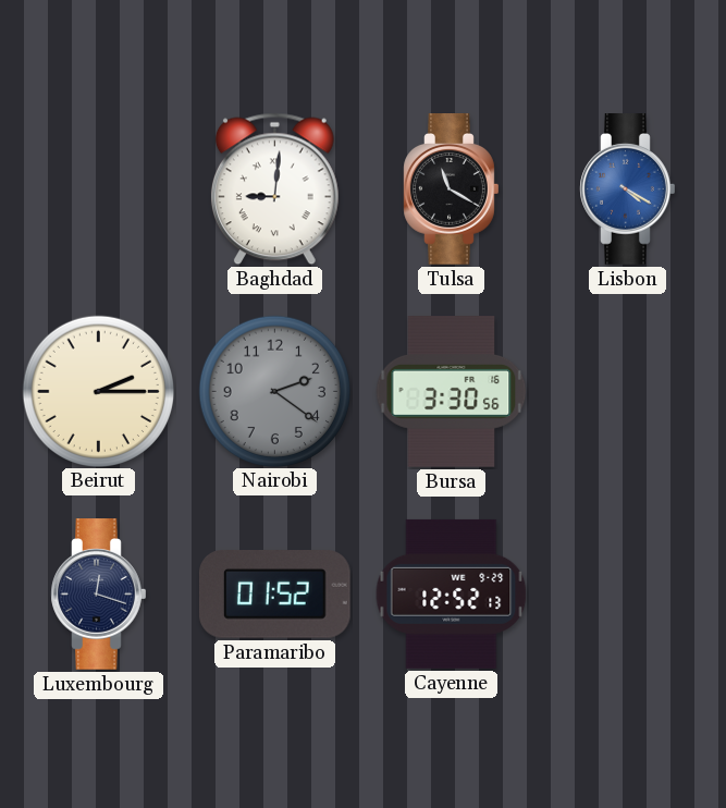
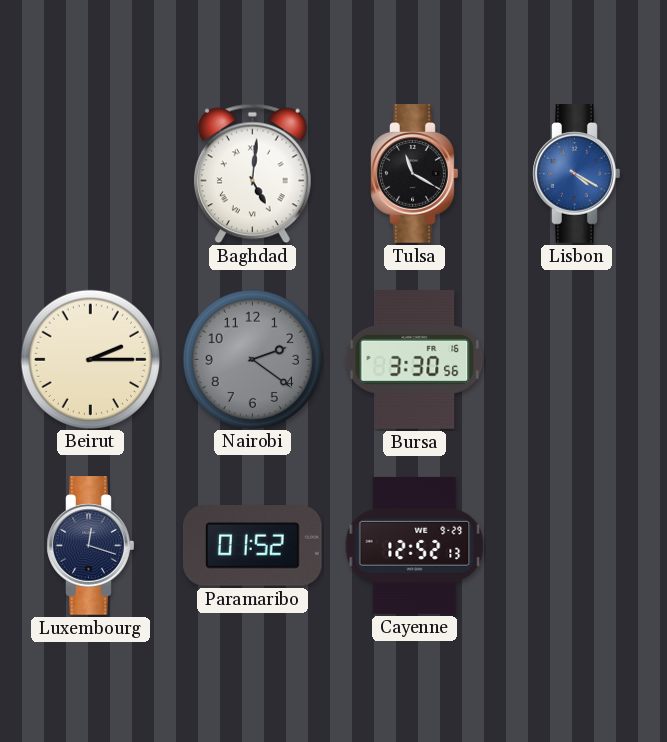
Baghdad: 9:01 -> 5:01
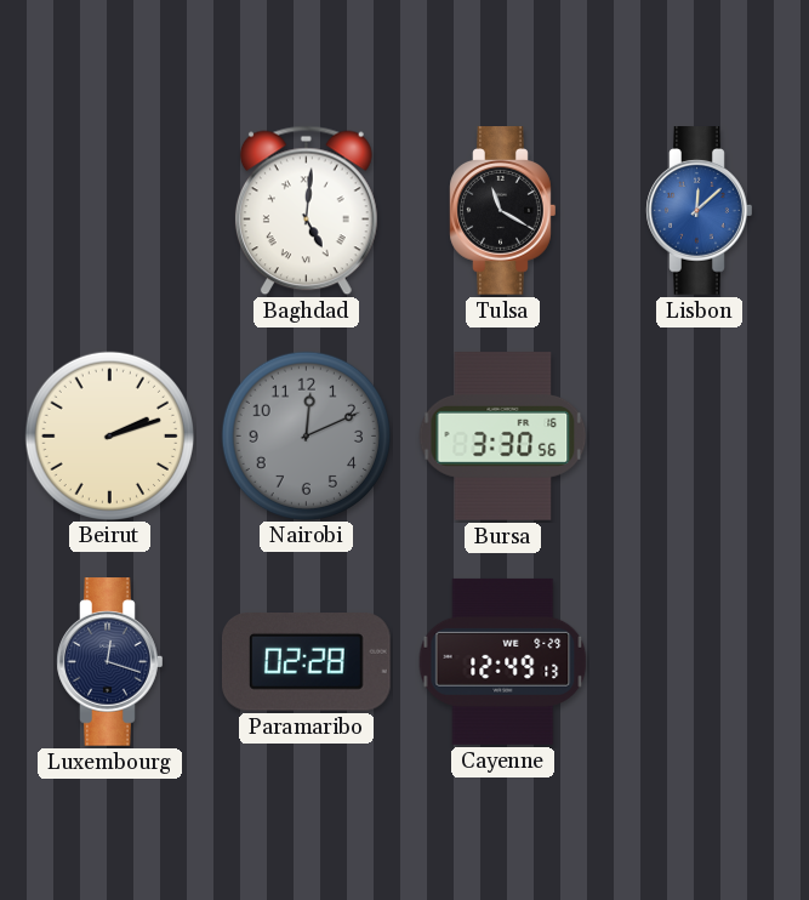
Lisbon: 4:20 -> 12:08
Beirut: 2:15 -> 2:12
Nairobi: 2:21 -> 12:11
Paramaribo: 01:52 -> 02:28
Cayenne: 12:52 -> 12:49
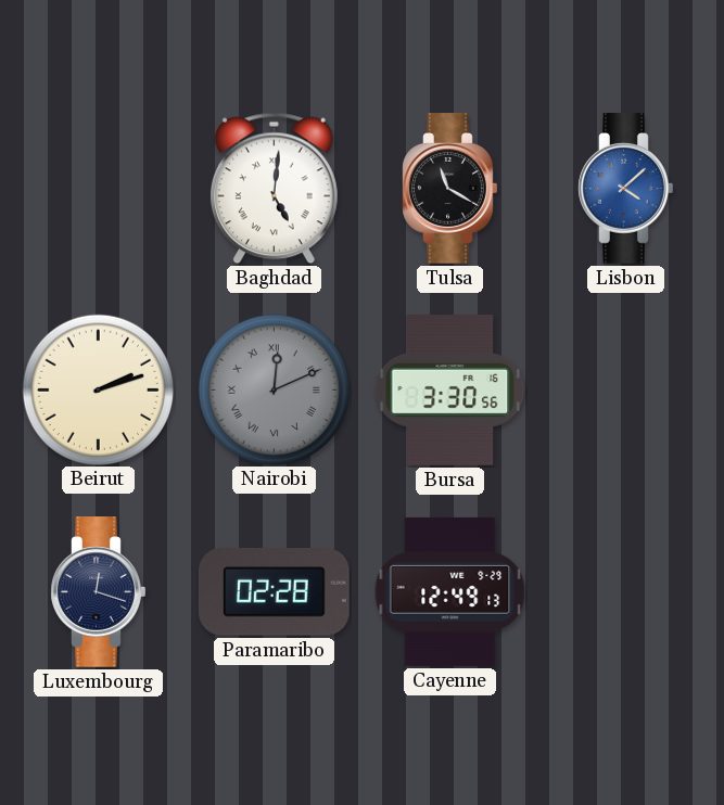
Lisbon: 12:08 -> 4:08
Nairobi numerals: Arabic -> Roman
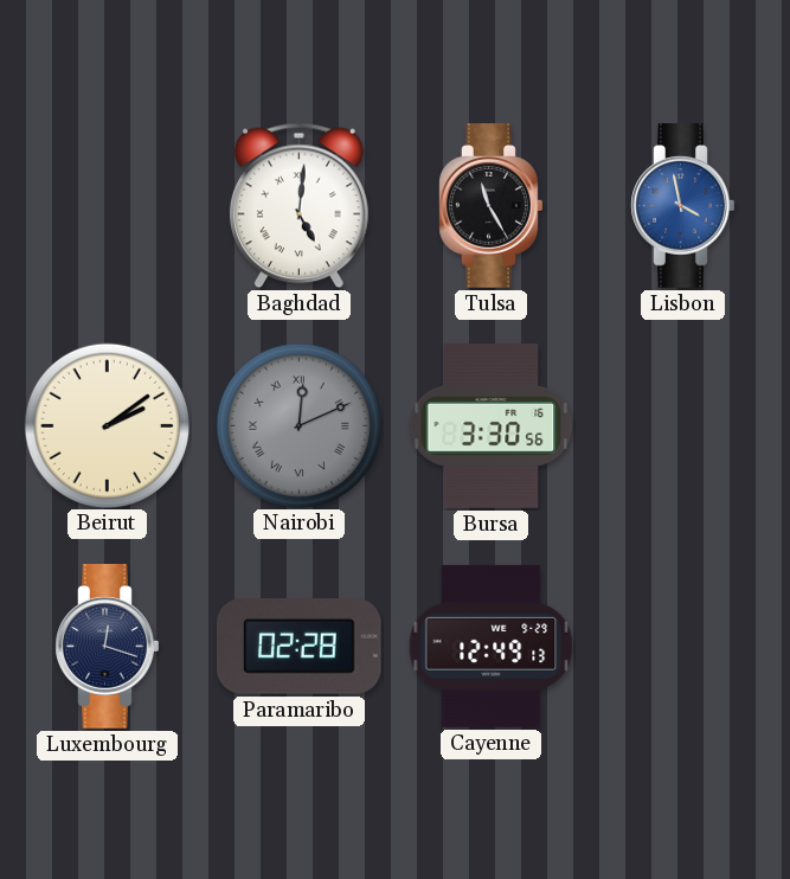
Tulsa: 11:20 -> 11:25
Lisbon: 4:08 -> 3:58
Beirut: 2:12 -> 2:09
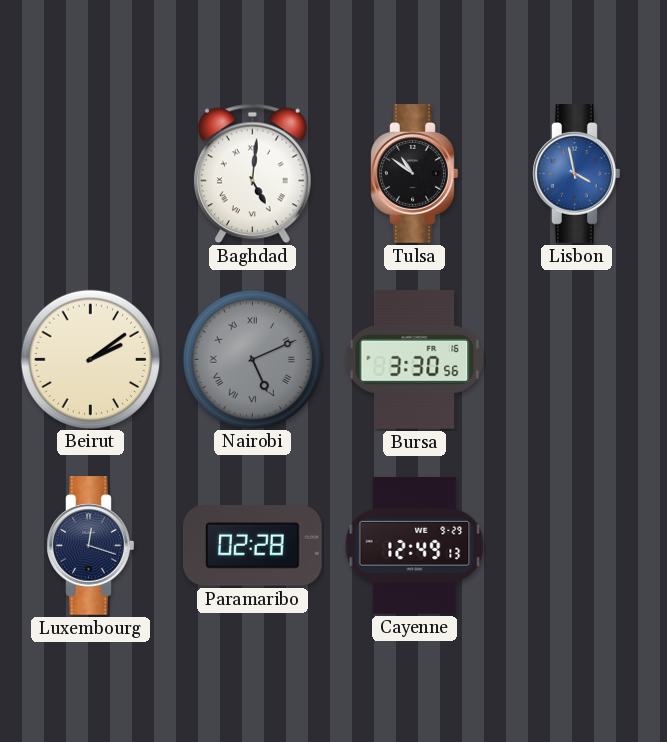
Tulsa: 11:25 -> 10:51
Nairobi: 12:11 -> 5:11
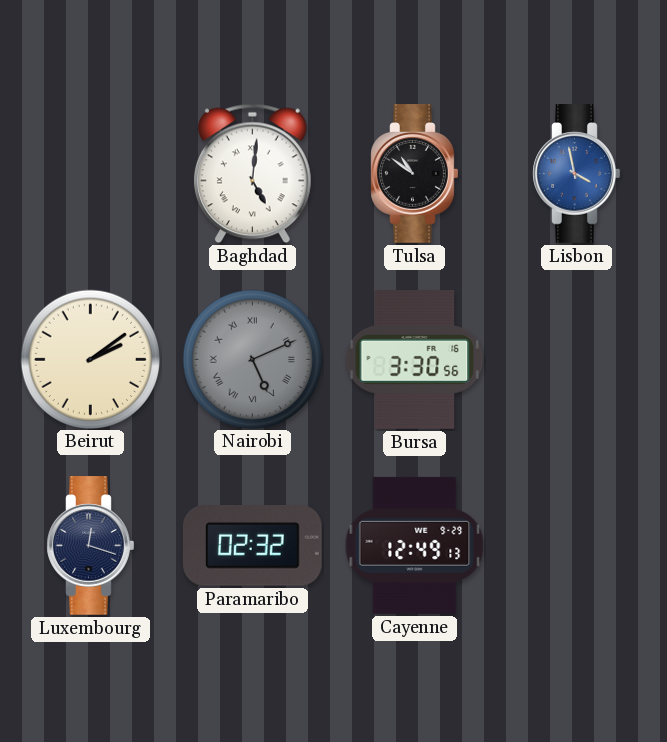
Paramaribo: 02:28 -> 02:32
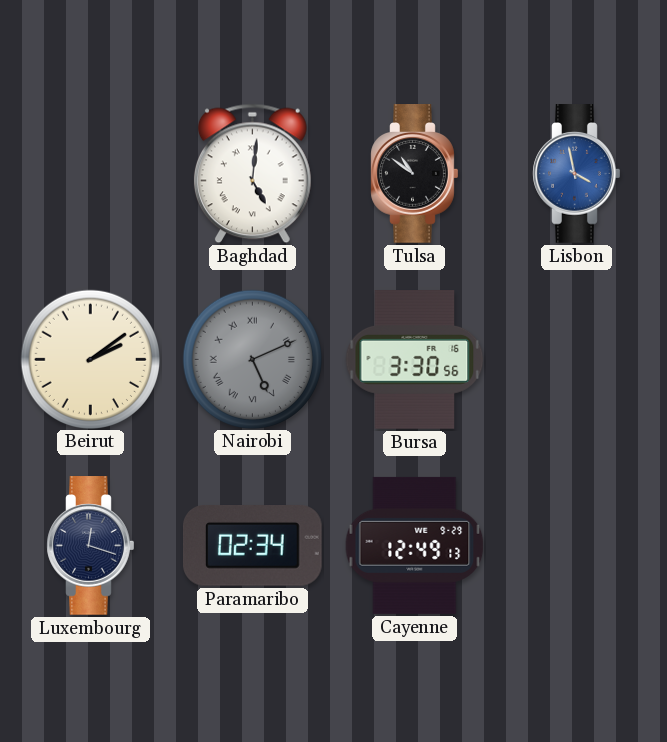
Paramaribo: 02:32 -> 02:34
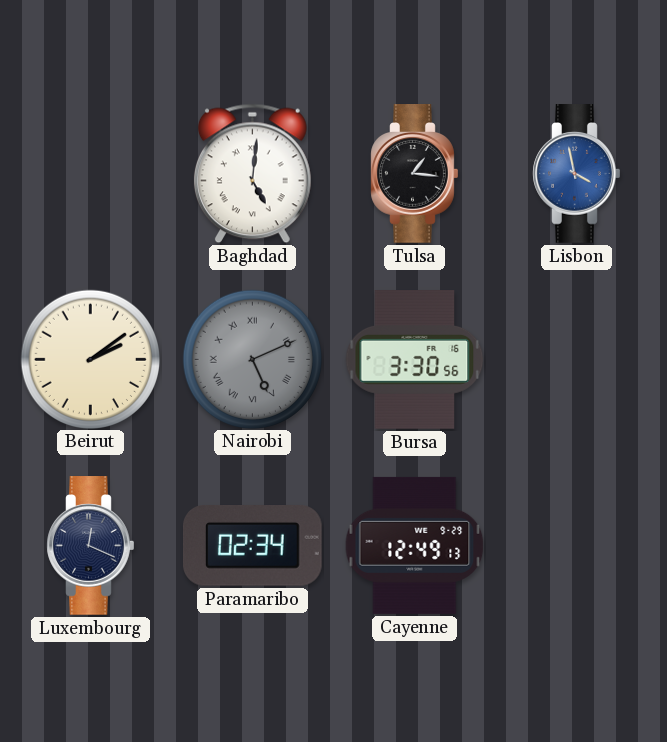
Tulsa: 10:51 -> 1:16
Luxembourg: 12:18 -> 12:19
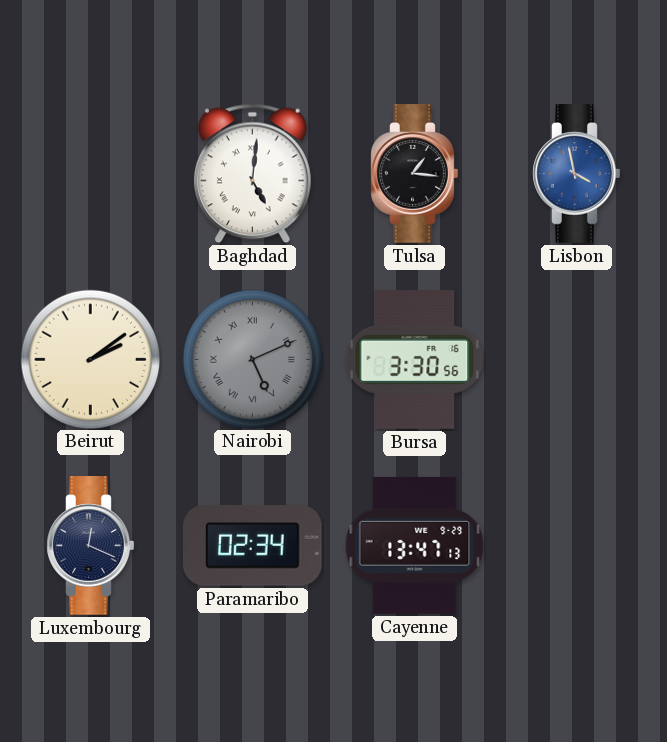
Cayenne: 12:49 -> 13:47
